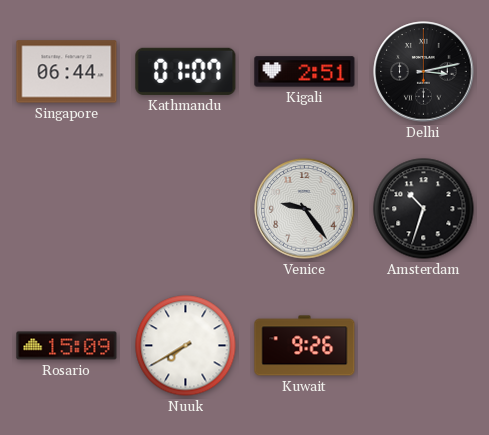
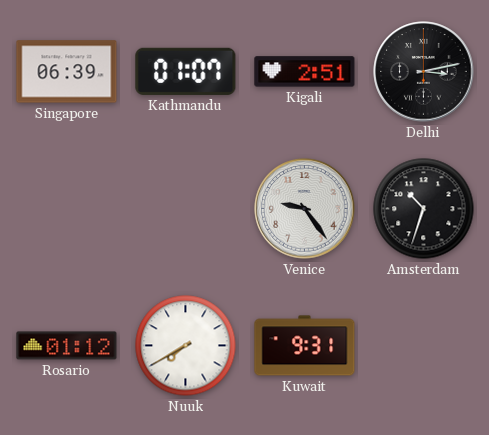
Singapore: 06:44 -> 06:39
Rosario: 15:09 -> 01:12
Kuwait: 9:26 -> 9:31
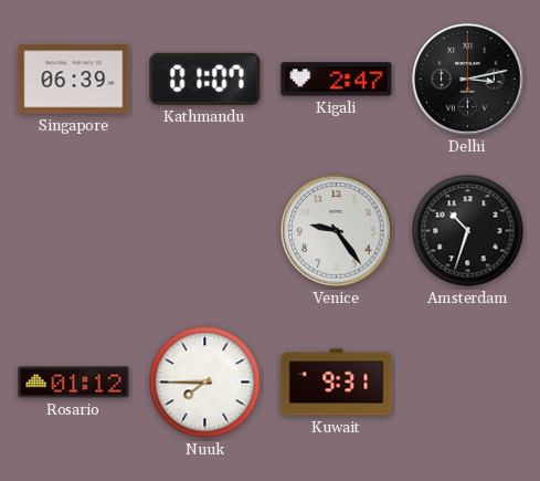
Kigali: 2:51 -> 2:47
Nuuk: 7:40 -> 7:45
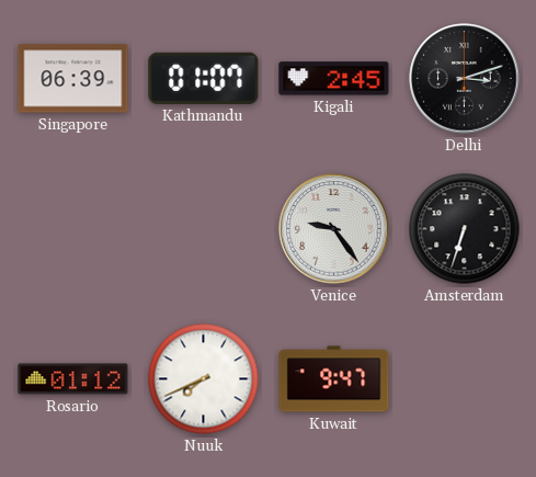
Kigali: 2:47 -> 2:45
Delhi: 3:13 -> 3:12
Amsterdam: 10:33 -> 6:33
Nuuk: 7:45 -> 7:41
Kuwait: 9:31 -> 9:47
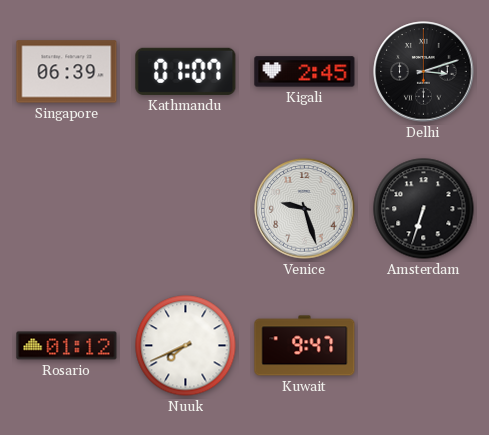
Venice: 9:24 -> 9:27
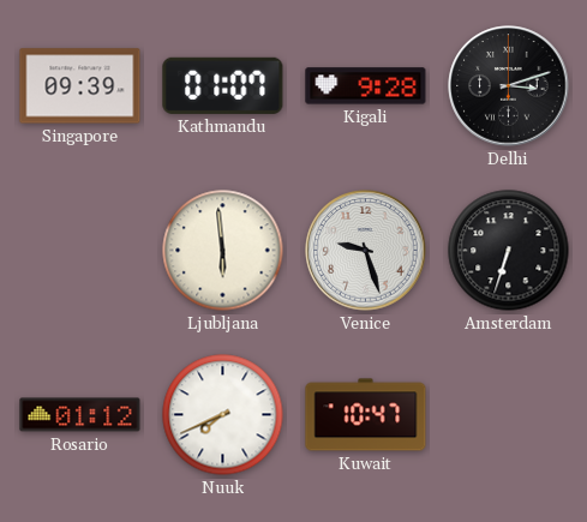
Singapore: 06:39 -> 09:39
Kigali: 2:45 -> 9:28
Ljubljana: none -> 5:59
Kuwait: 9:47 -> 10:47
